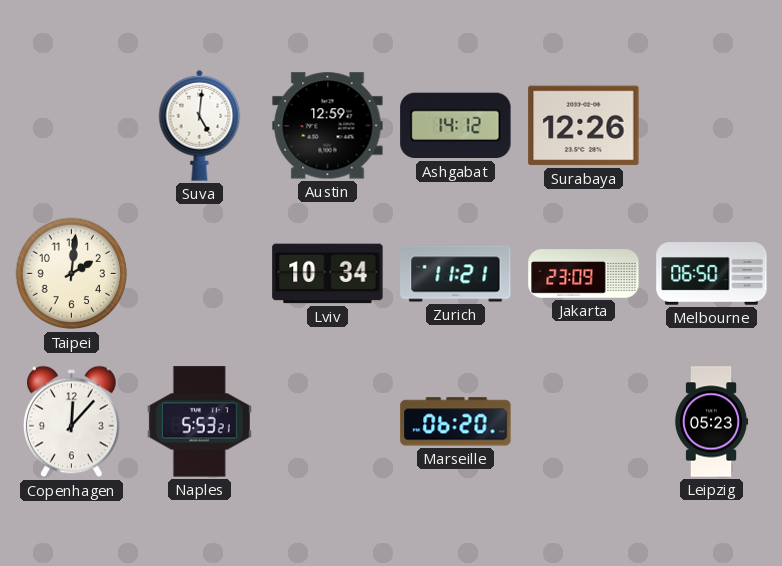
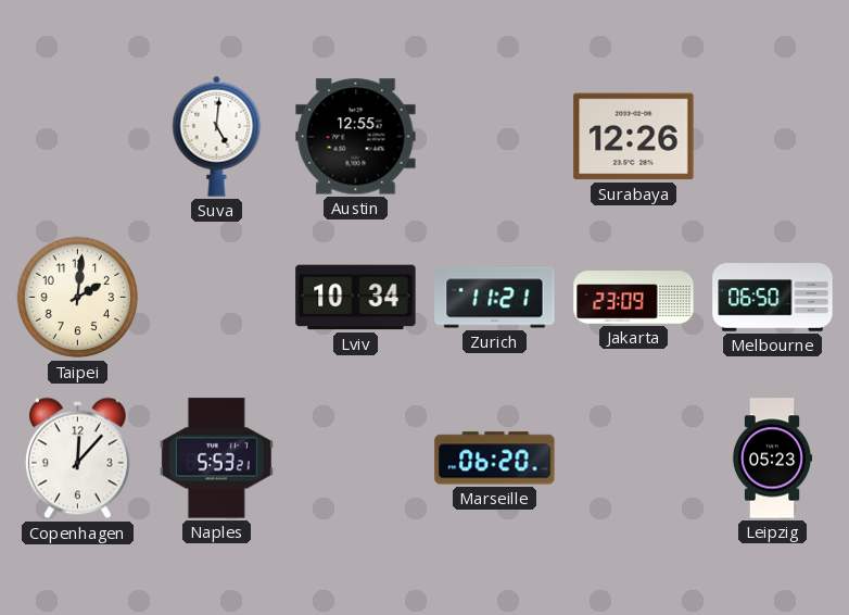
Austin: 12:59 -> 12:55
Ashgabat: 14:12 -> none
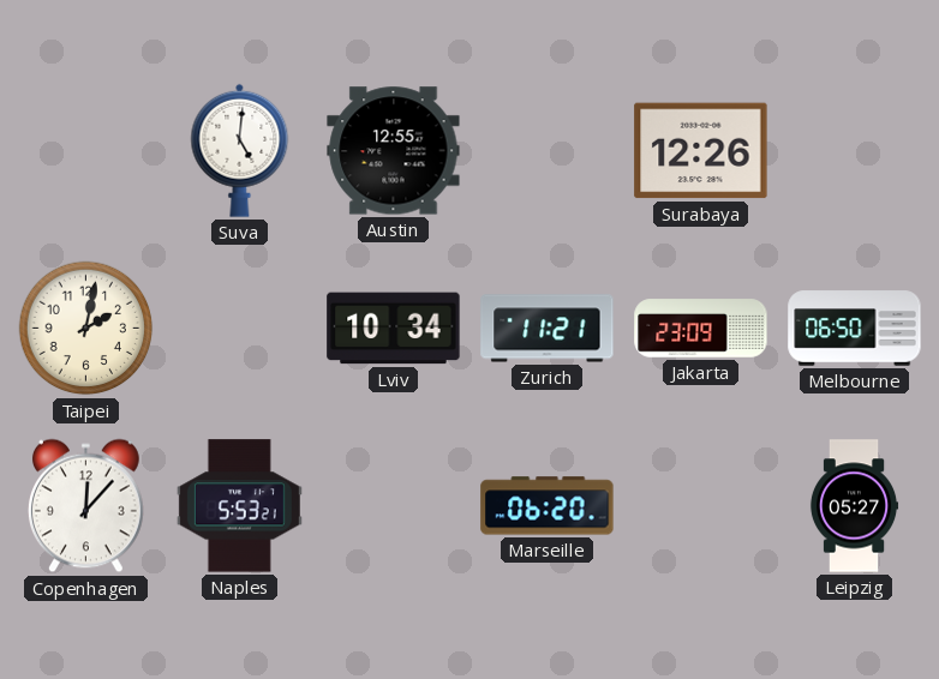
Taipei: 2:01 -> 2:02
Leipzig: 05:23 -> 05:27
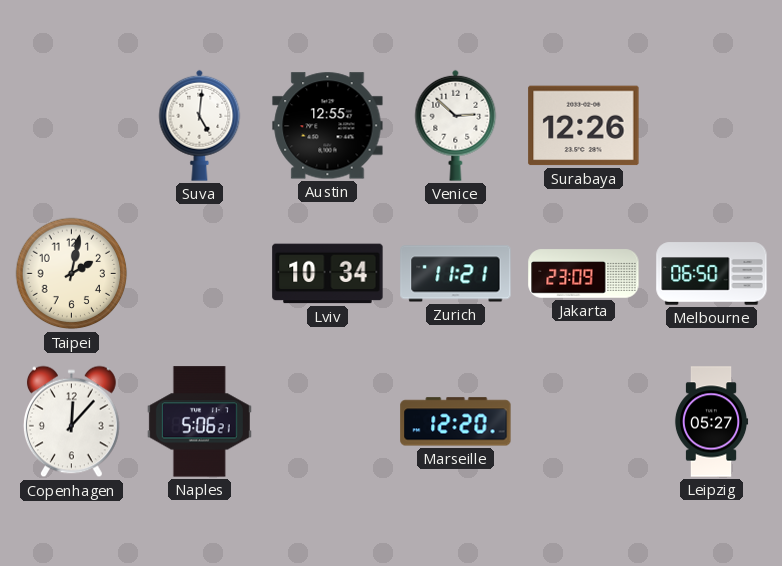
Venice: none -> 2:52
Naples: 5:53 -> 5:06
Marseille: 06:20 -> 12:20
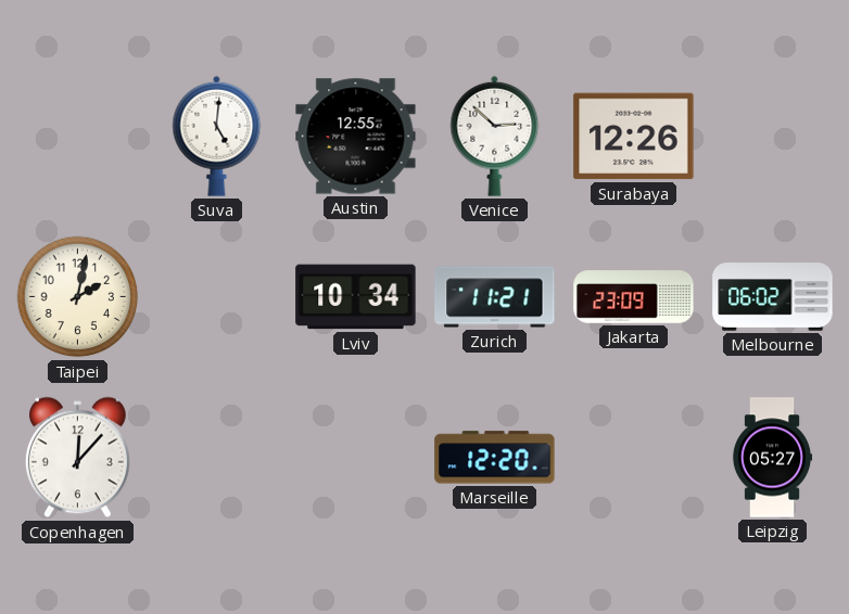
Melbourne: 06:50 -> 06:02
Naples: 5:06 -> none
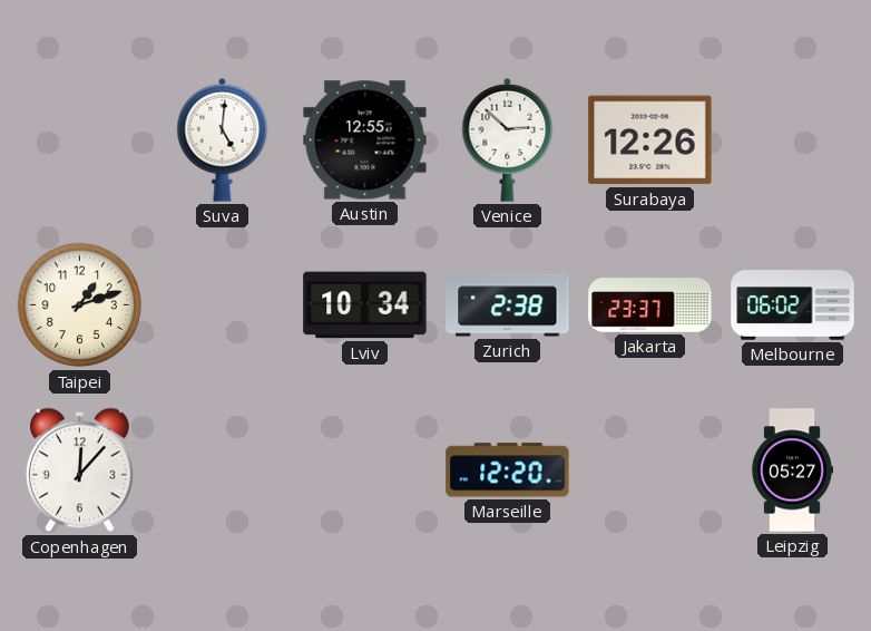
Taipei: 2:02 -> 1:12
Zurich: 11:21 -> 2:38
Jakarta: 23:09 -> 23:37
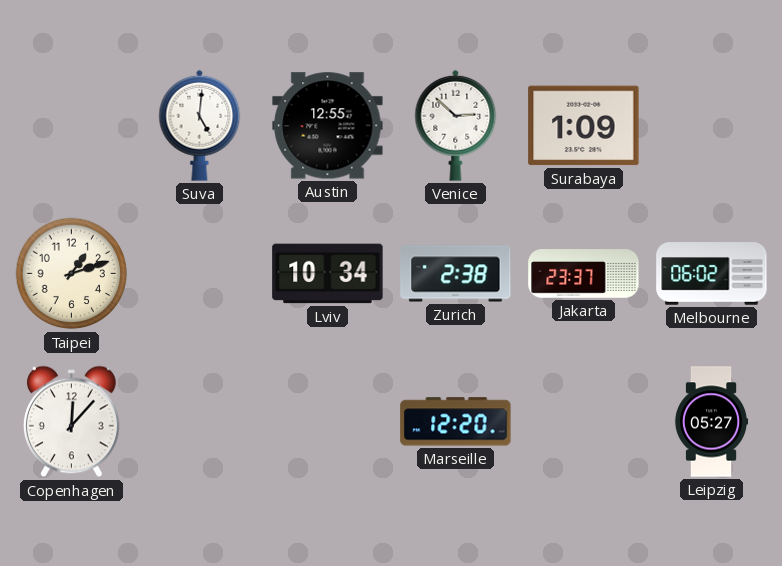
Surabaya: 12:26 -> 1:09
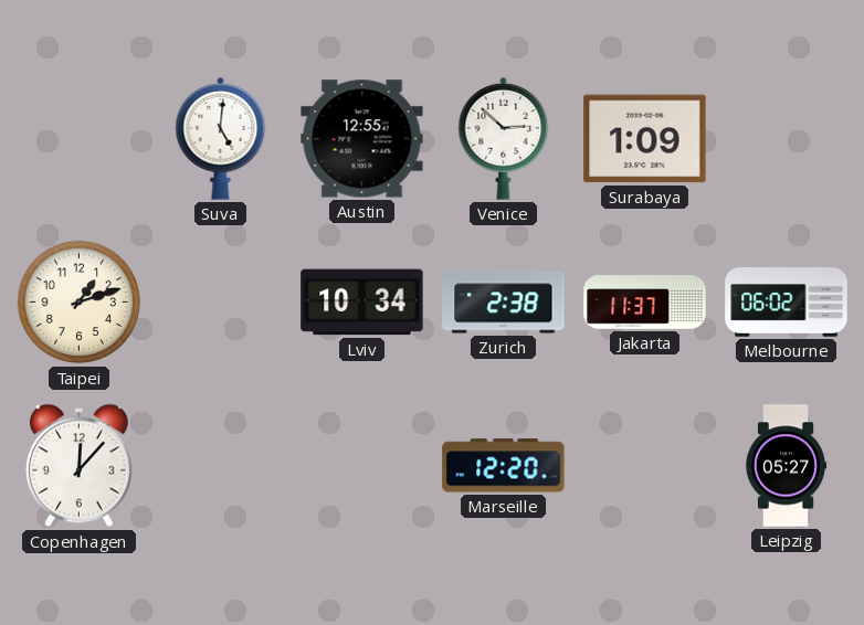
Jakarta: 23:37 -> 11:37
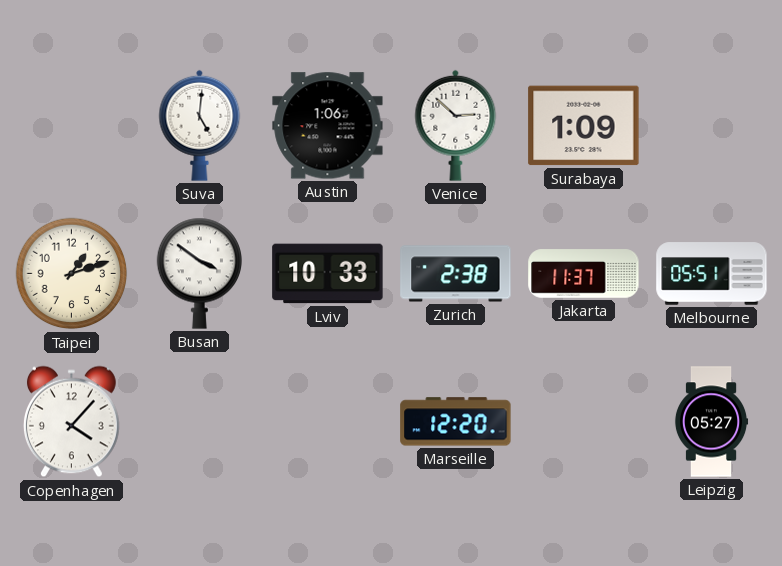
Austin: 12:55 -> 1:06
Busan: none -> 3:51
Lviv: 10:34 -> 10:33
Melbourne: 06:02 -> 05:51
Copenhagen: 12:07 -> 4:07
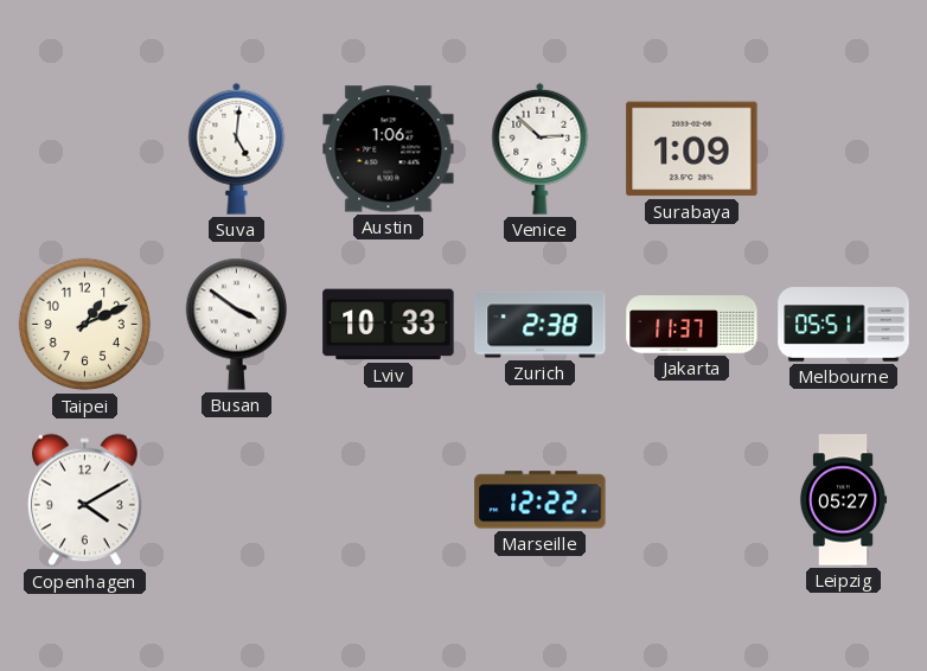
Taipei: 1:12 -> 1:11
Copenhagen: 4:07 -> 4:10
Marseille: 12:20 -> 12:22
